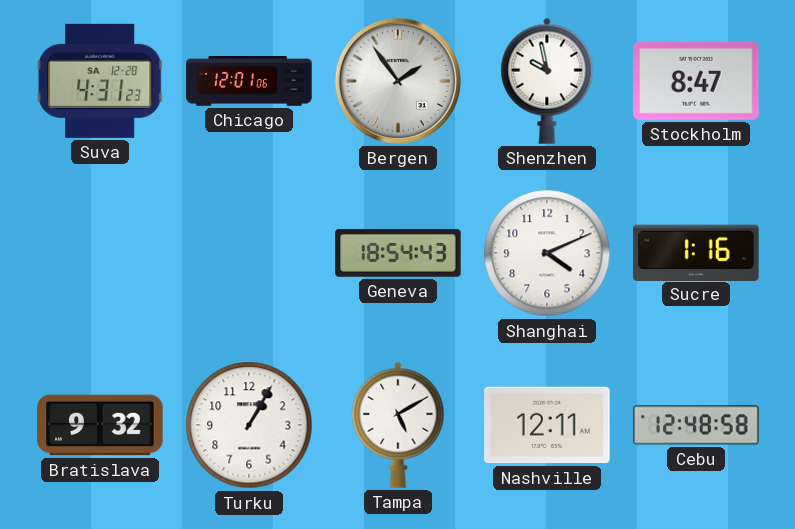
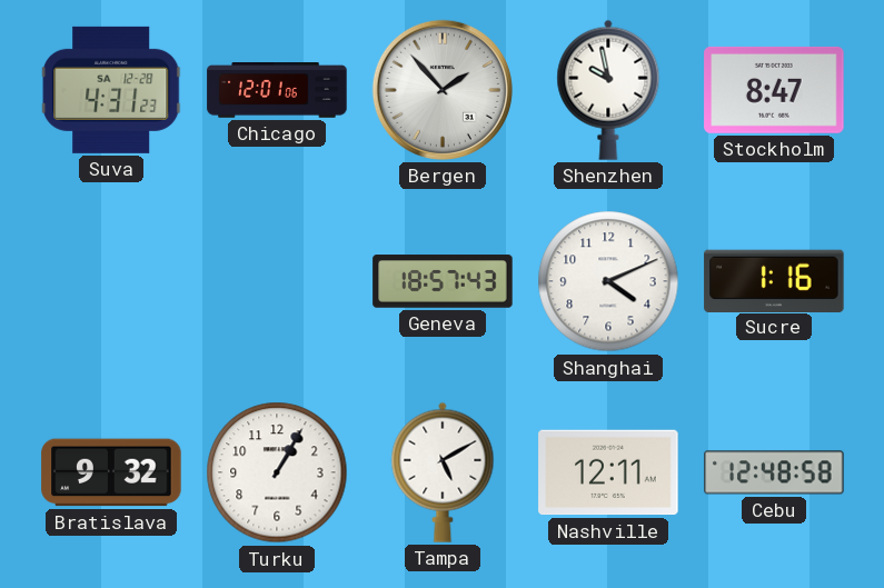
Bergen: 1:54 -> 1:53
Geneva: 18:54 -> 18:57
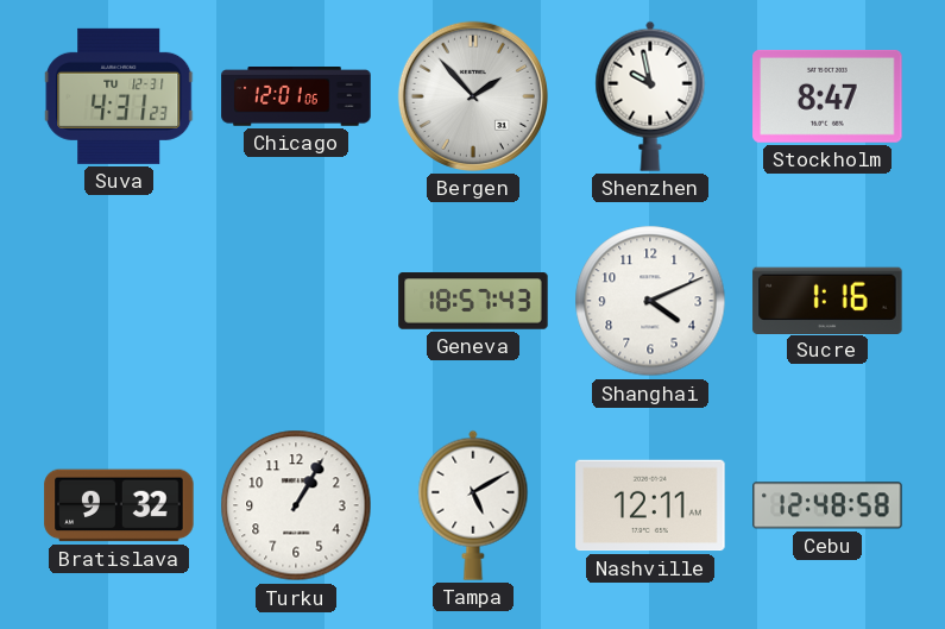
Suva date: SA 12-28 -> TU 12-31
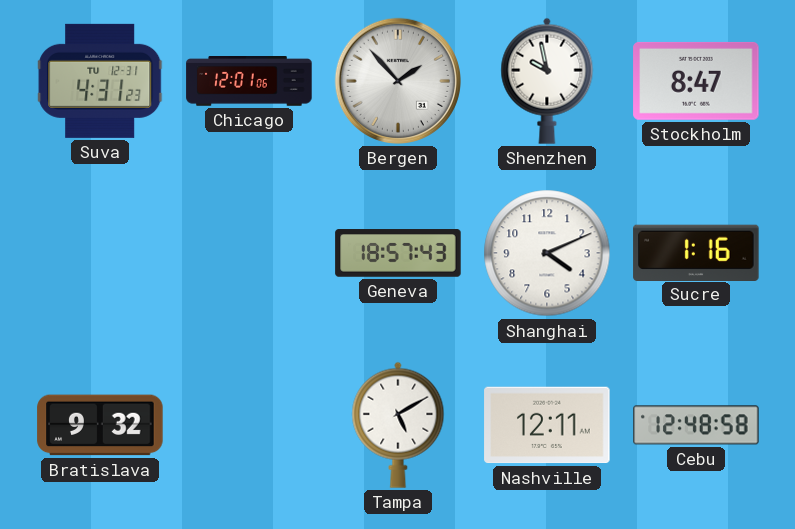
Turku: 1:05 -> none
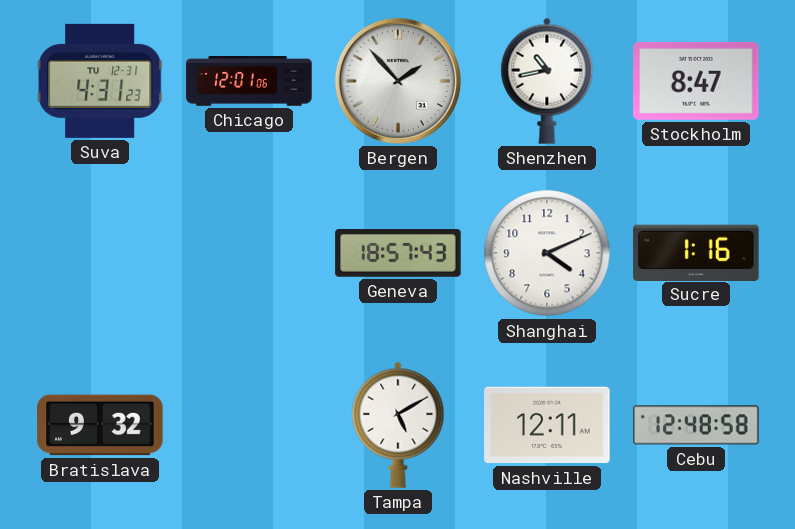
Shenzhen: 9:58 -> 10:43
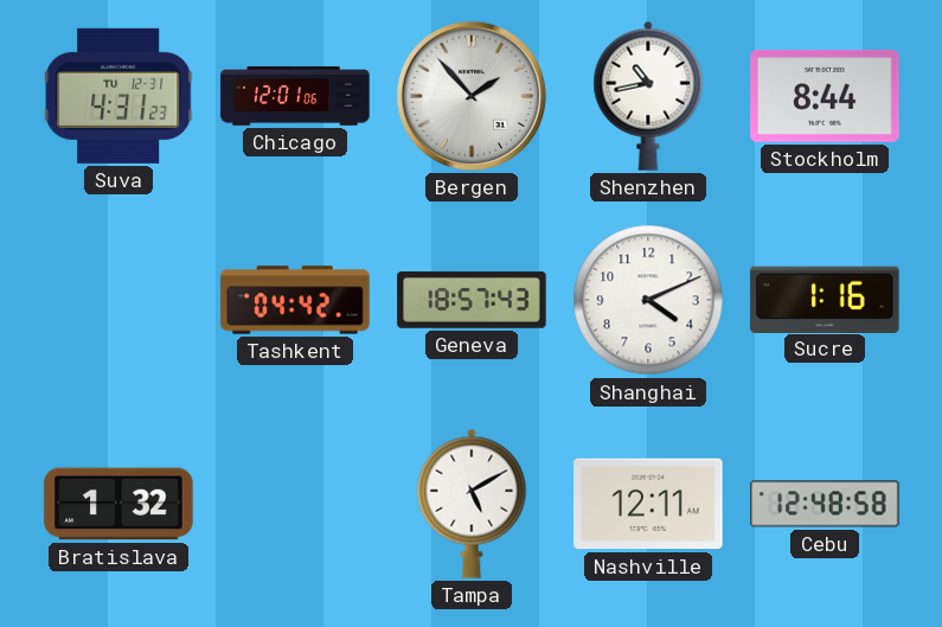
Stockholm: 8:47 -> 8:44
Tashkent: none -> 04:42
Bratislava: 9:32 -> 1:32
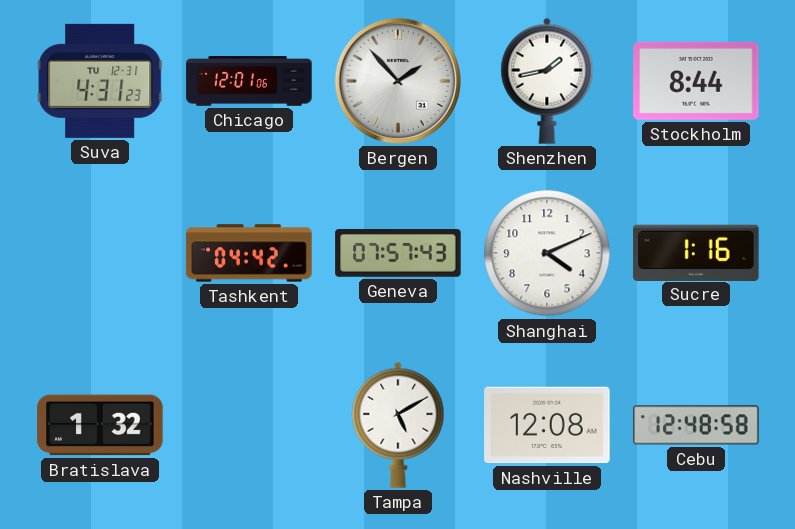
Shenzhen: 10:43 -> 1:43
Geneva: 18:57 -> 07:57
Nashville: 12:11 -> 12:08
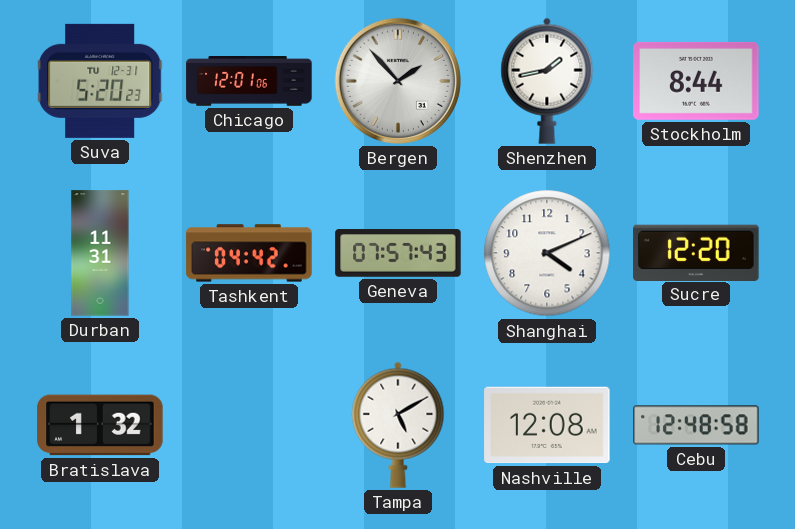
Suva: 4:31 -> 5:20
Durban: none -> 11:31
Sucre: 1:16 -> 12:20
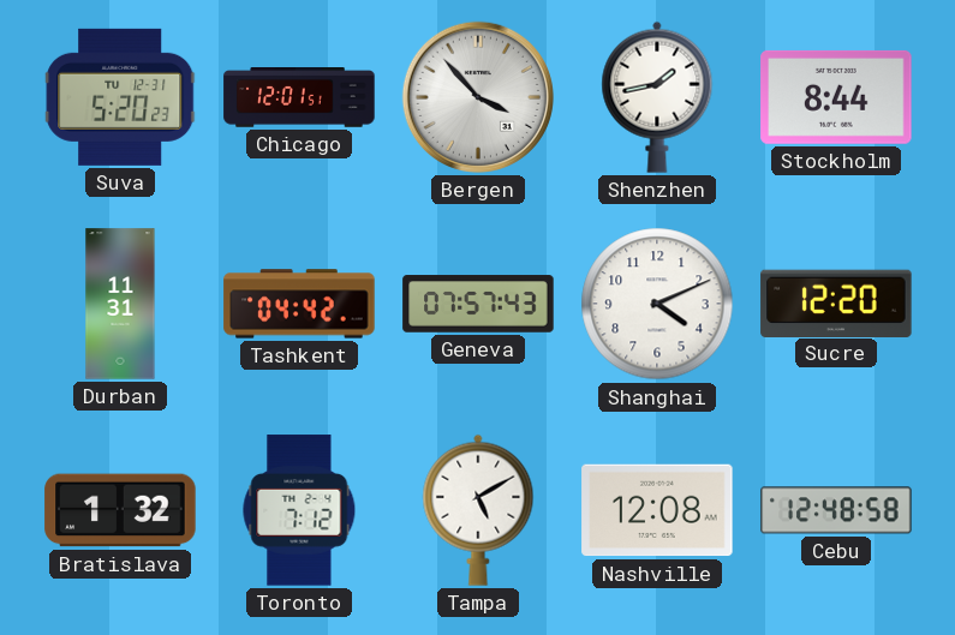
Chicago: 12:01:06 -> 12:01:51
Bergen: 1:53 -> 3:53
Toronto: none -> 7:12
